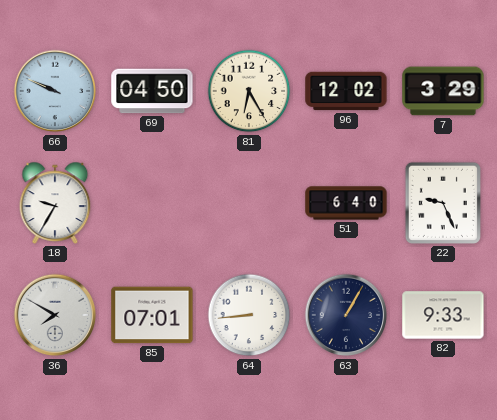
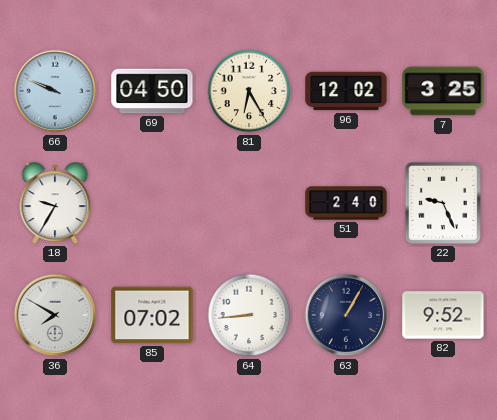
7: 3:29 -> 3:25
51: 6:40 -> 2:40
85: 07:01 -> 07:02
82: 9:33 -> 9:52
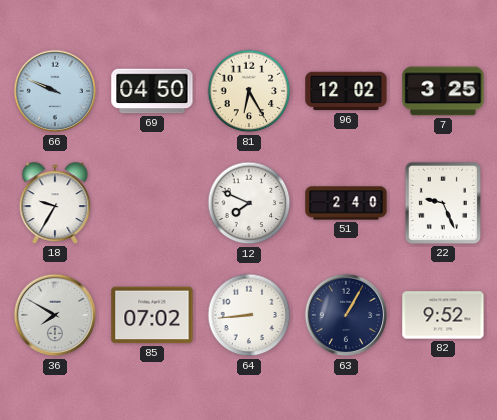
12: none -> 7:49
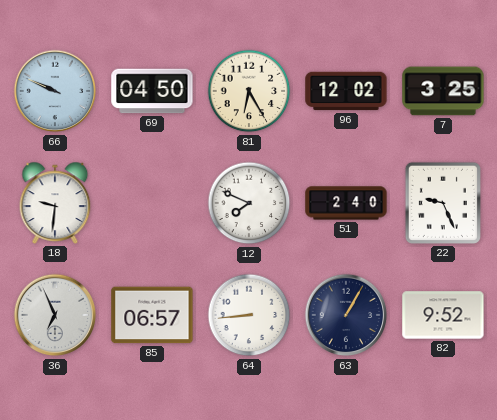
18: 9:35 -> 9:31
36: 7:50 -> 6:56
85: 07:02 -> 06:57
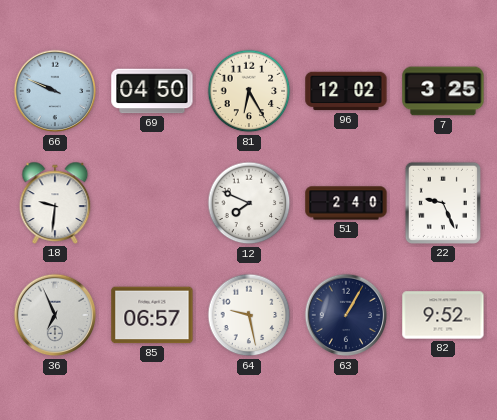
64: 8:44 -> 9:28
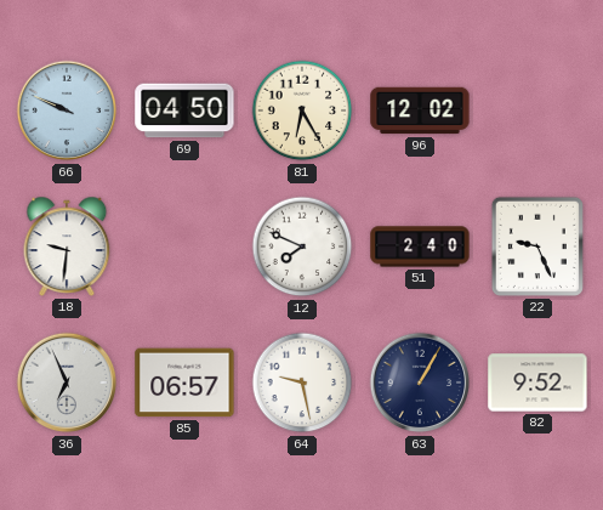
7: 3:25 -> none
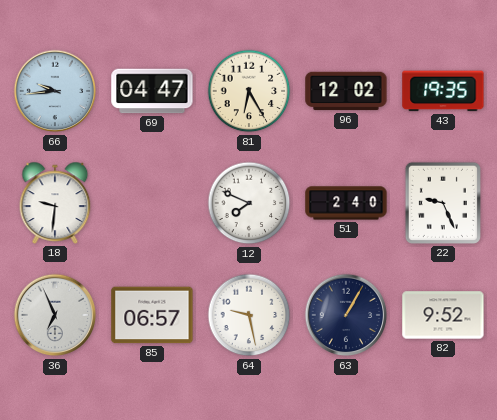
66: 9:49 -> 9:44
69: 04:50 -> 04:47
43: none -> 19:35
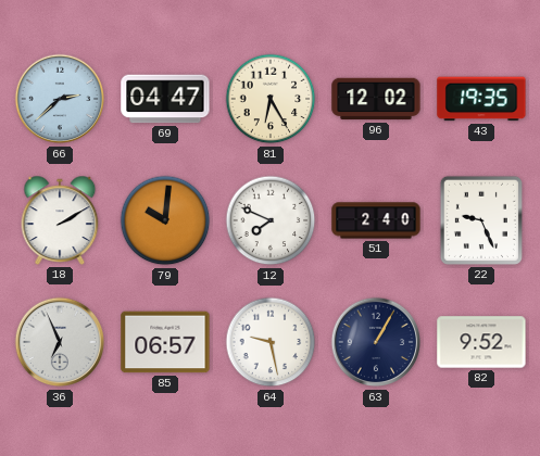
66: 9:44 -> 2:38
18: 9:31 -> 2:10
79: none -> 10:01
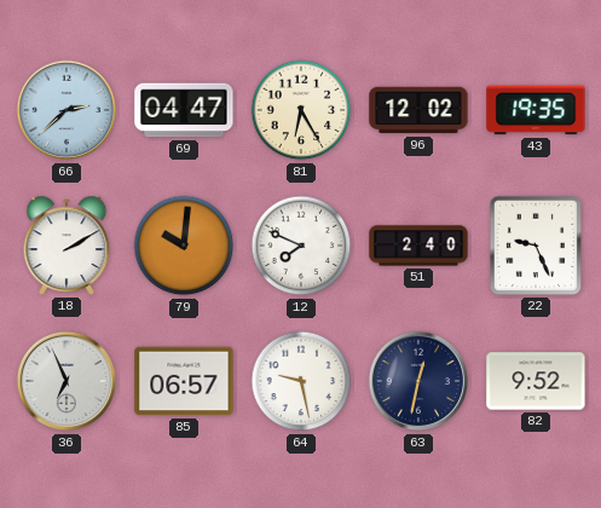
63: 1:05 -> 12:32
